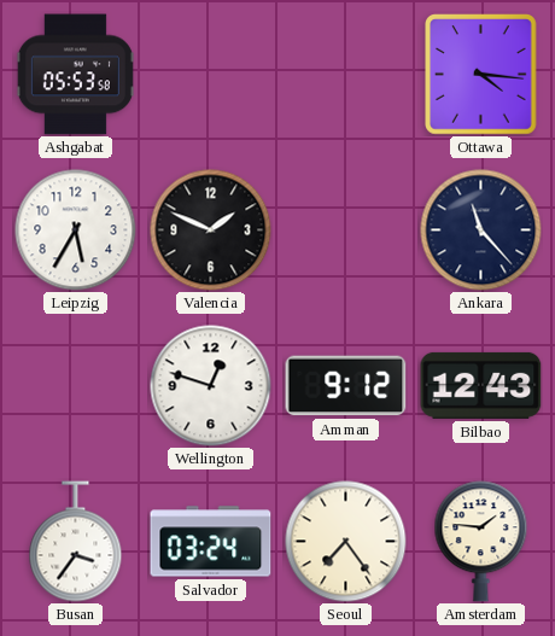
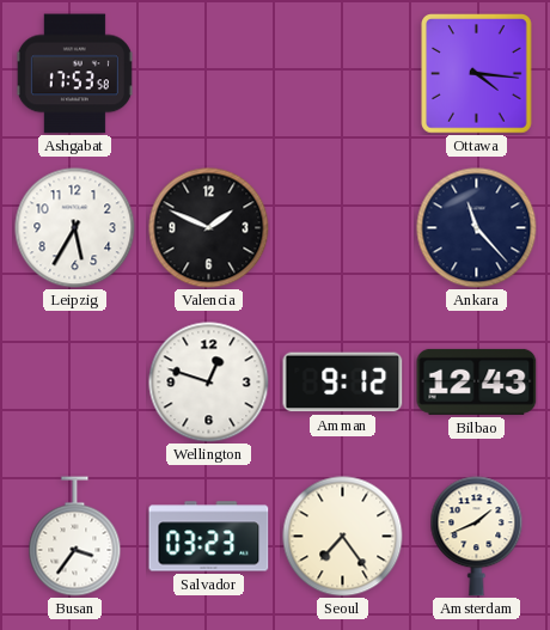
Ashgabat: 05:53 -> 17:53
Salvador: 03:24 -> 03:23
Amsterdam: 1:46 -> 1:41
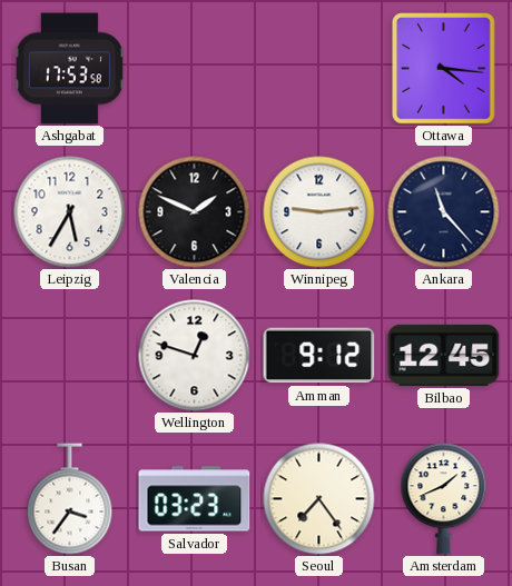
Winnipeg: none -> 9:14
Bilbao: 12:43 -> 12:45
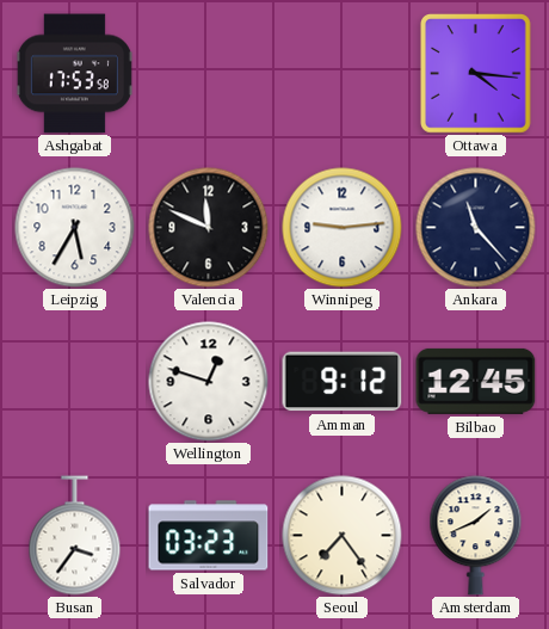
Valencia: 1:49 -> 11:49
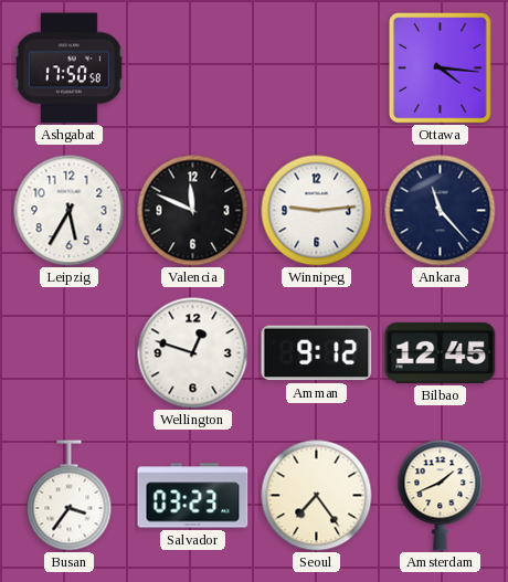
Ashgabat: 17:53 -> 17:50
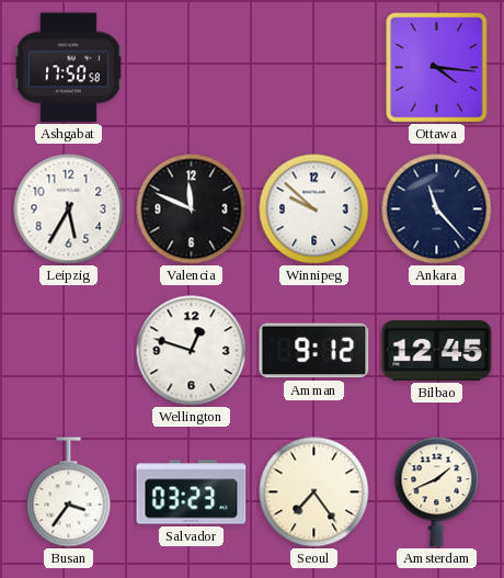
Winnipeg: 9:14 -> 9:52
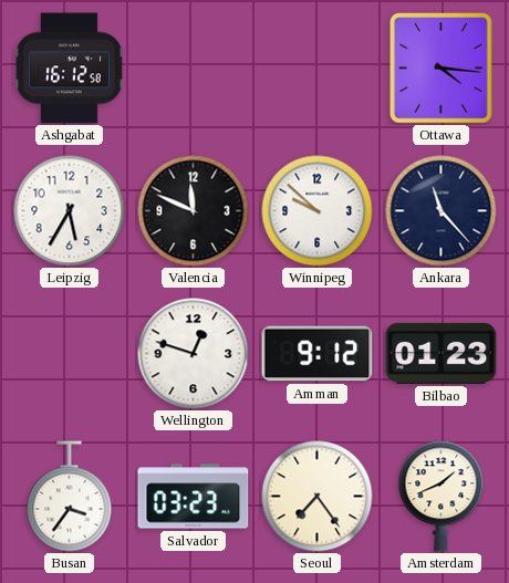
Ashgabat: 17:50 -> 16:12
Bilbao: 12:45 -> 01:23
